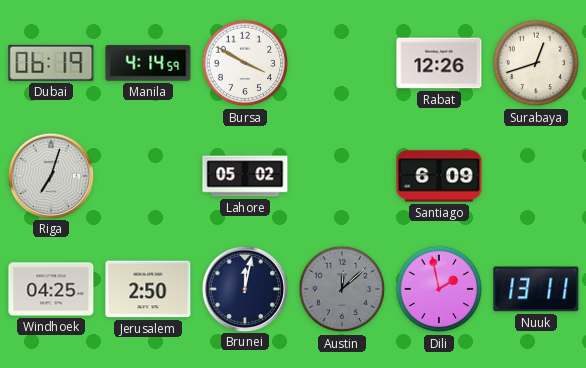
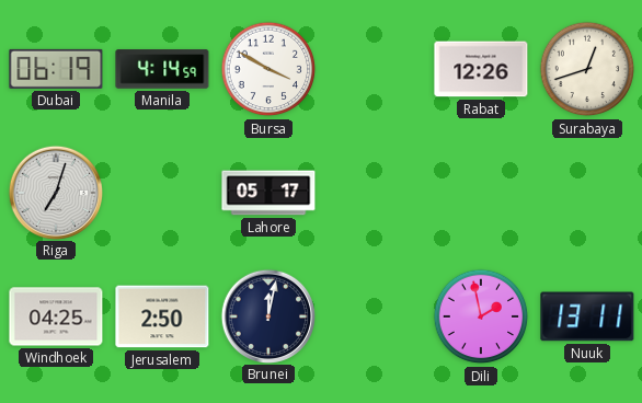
Lahore: 05:02 -> 05:17
Santiago: 6:09 -> none
Austin: 12:08 -> none
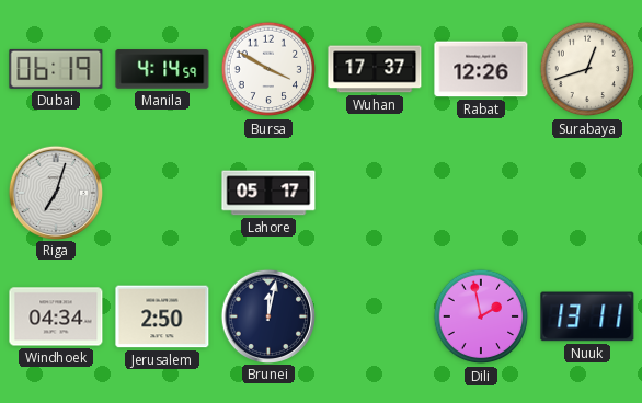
Wuhan: none -> 17:37
Windhoek: 04:25 -> 04:34
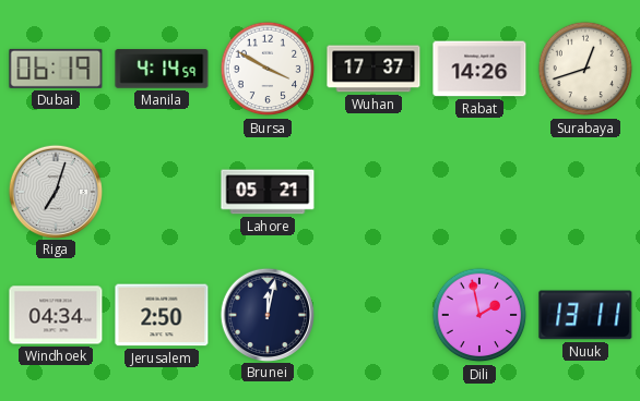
Rabat: 12:26 -> 14:26
Lahore: 05:17 -> 05:21
